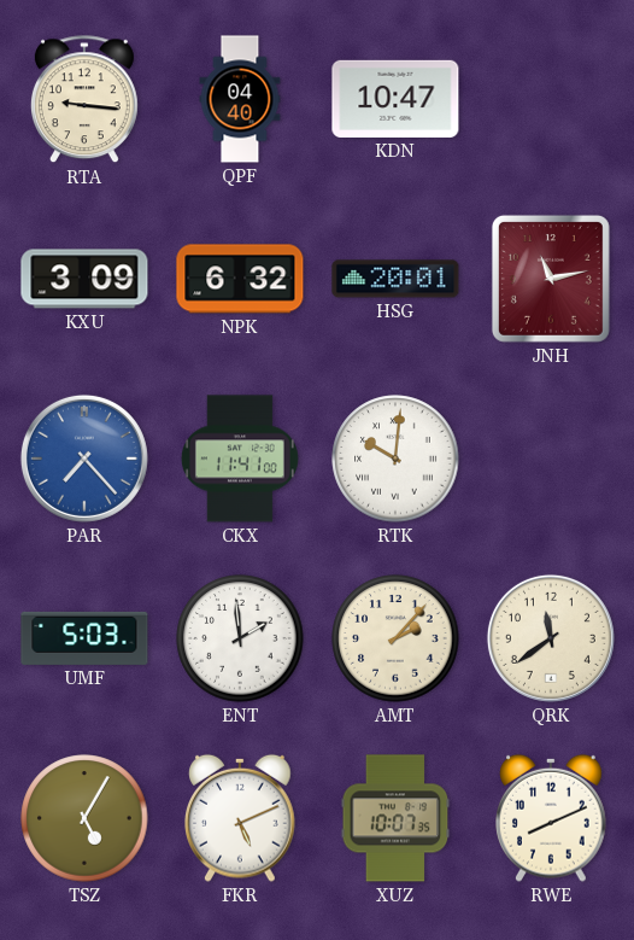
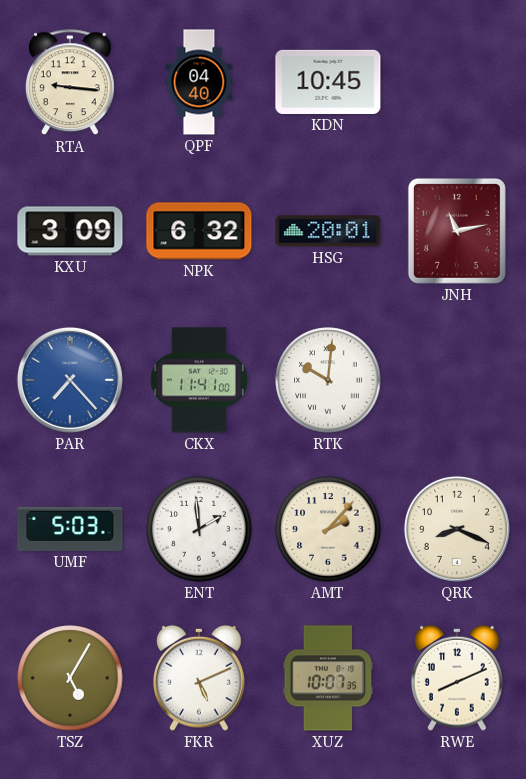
KDN: 10:47 -> 10:45
QRK: 11:39 -> 8:19
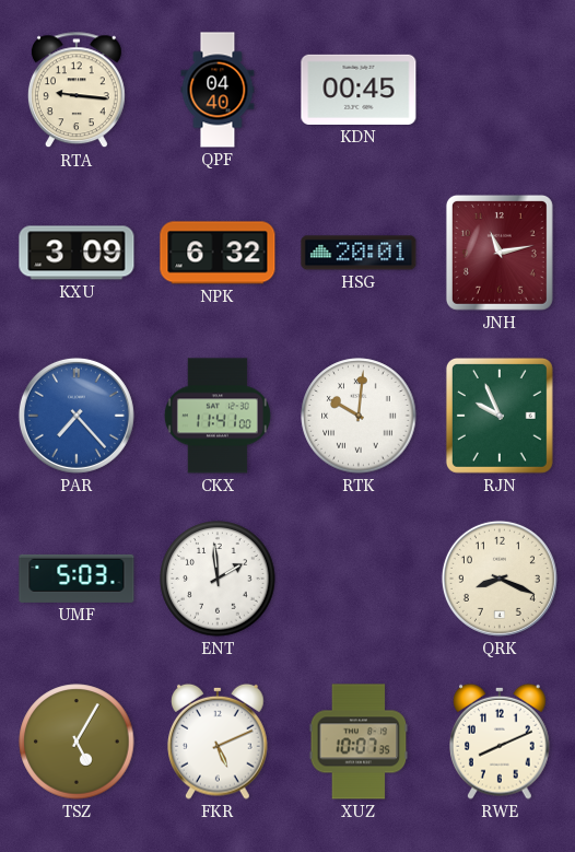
KDN: 10:45 -> 00:45
RJN: none -> 9:56
AMT: 2:07 -> none
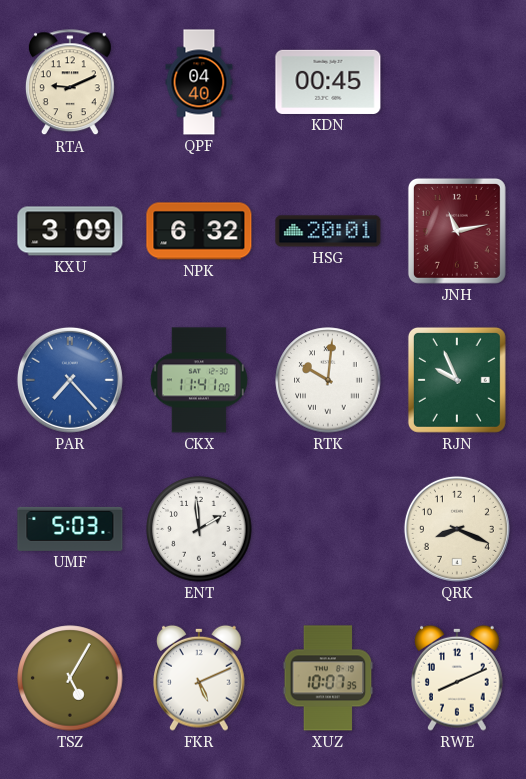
RTA: 9:16 -> 9:11
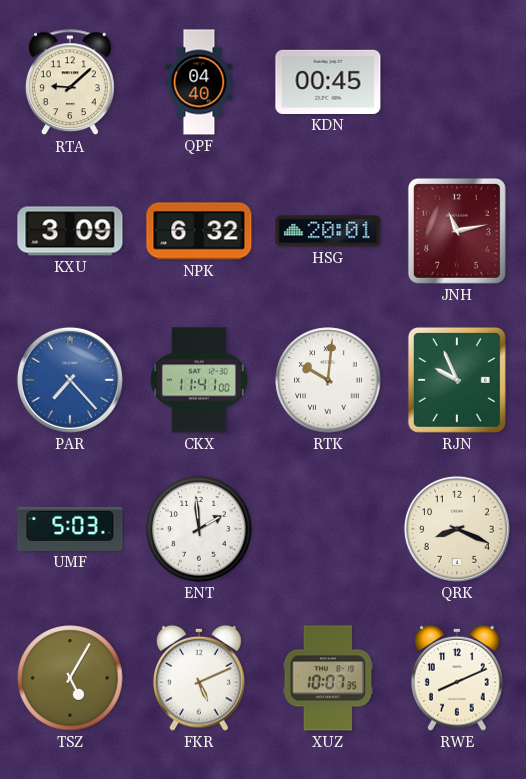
RTA: 9:11 -> 9:08
